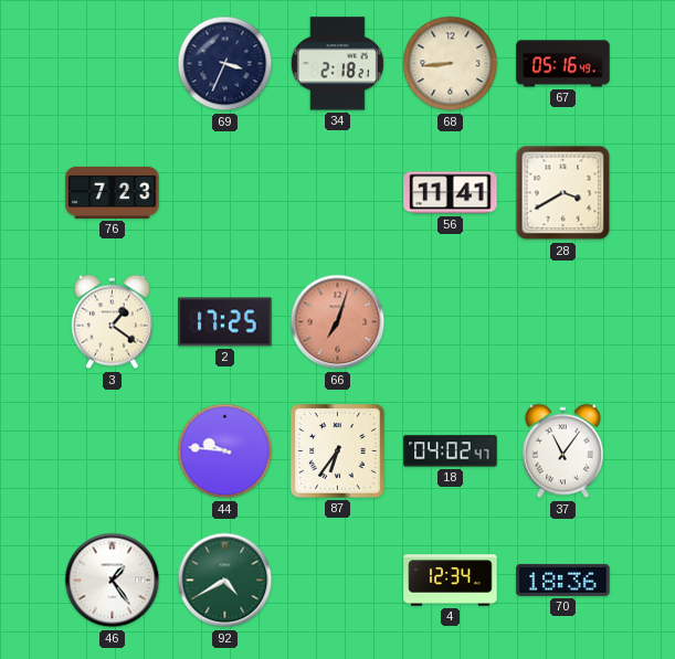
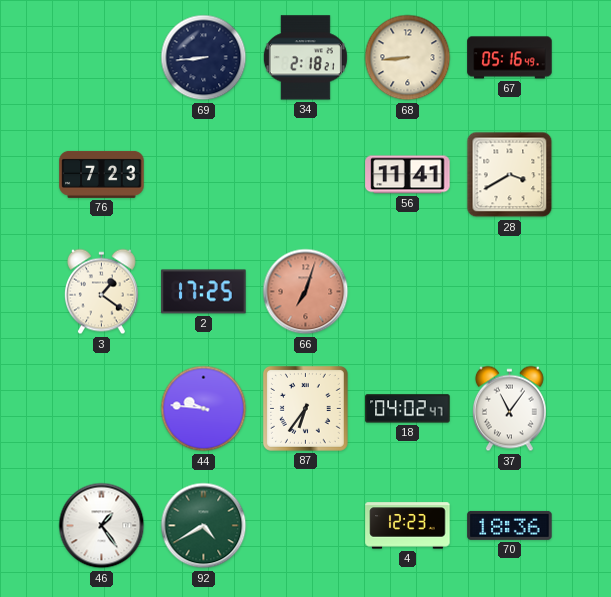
69: 3:34 -> 8:44
4: 12:34 -> 12:23
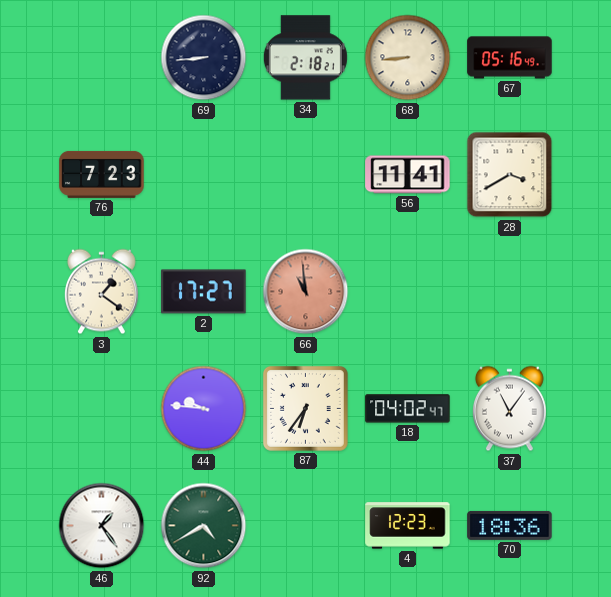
2: 17:25 -> 17:27
66: 7:03 -> 10:59
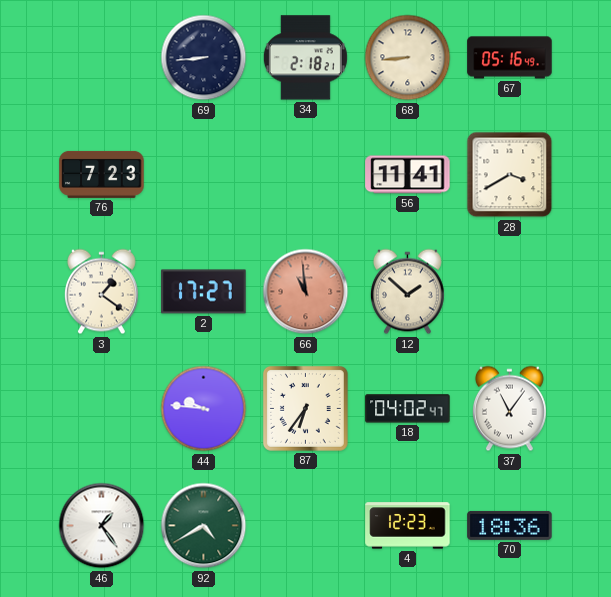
12: none -> 1:52
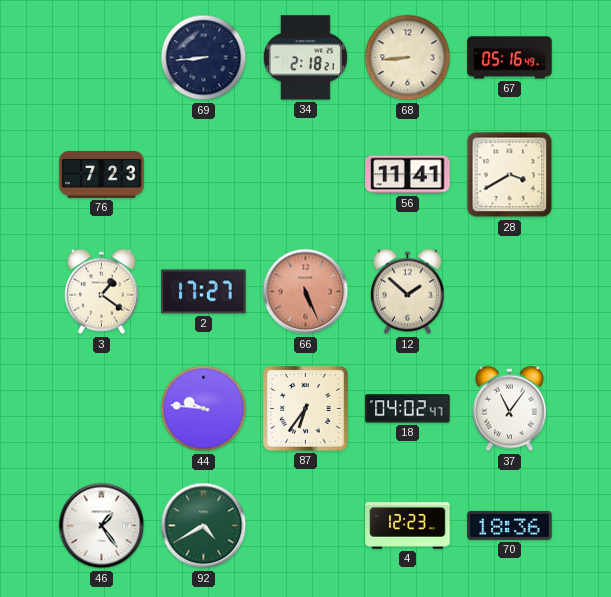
66: 10:59 -> 5:26
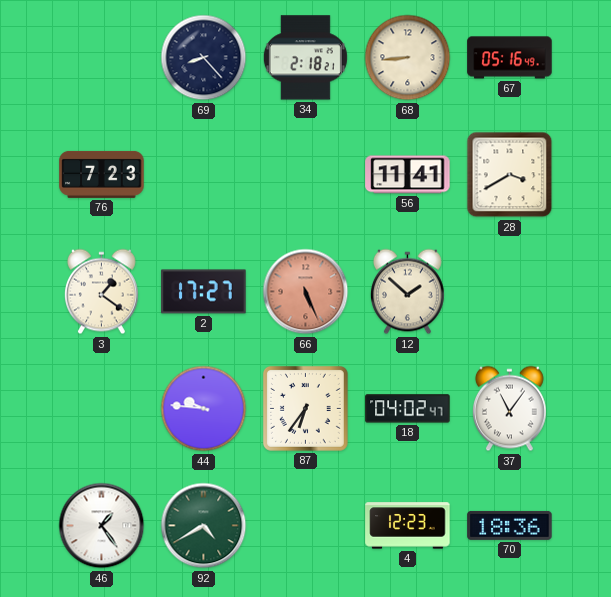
69: 8:44 -> 8:23
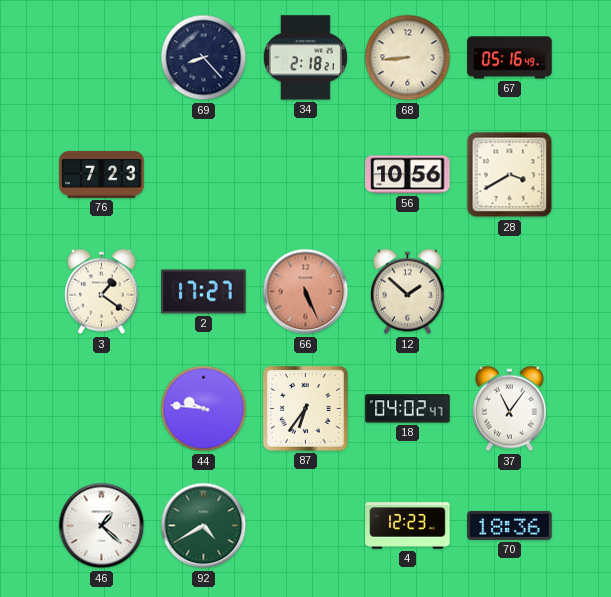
56: 11:41 -> 10:56
46: 1:24 -> 1:22
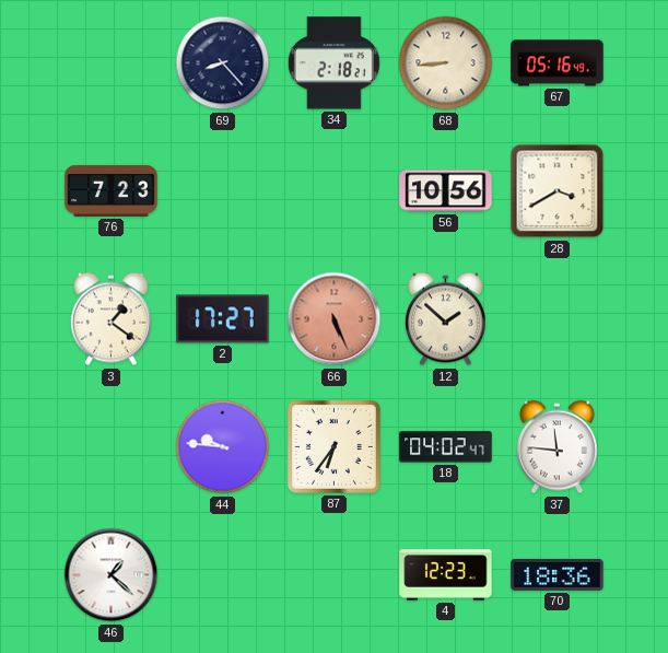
37: 11:06 -> 11:46
92: 4:40 -> none
